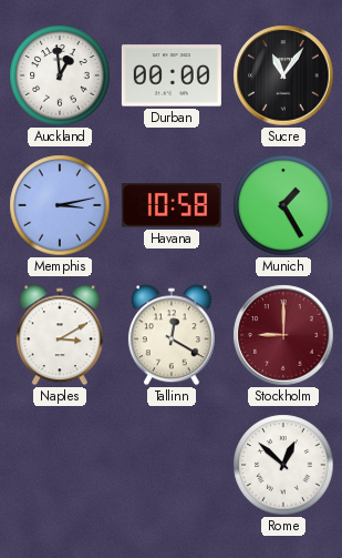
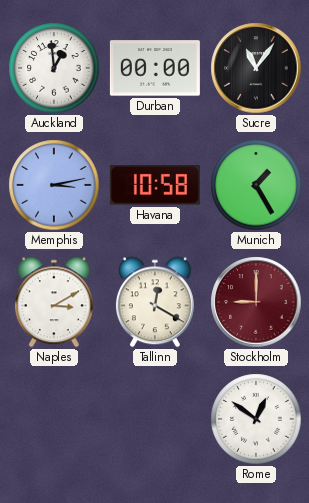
Rome: 12:52 -> 12:51
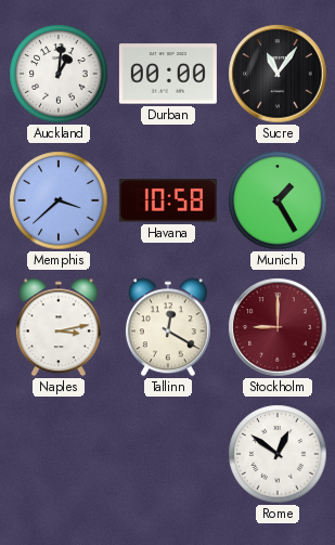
Auckland: 12:59 -> 1:01
Memphis: 3:13 -> 3:38
Naples: 3:10 -> 3:13
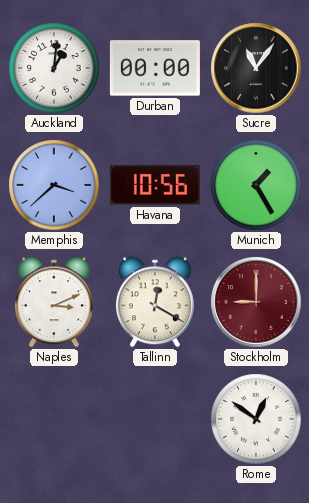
Havana: 10:58 -> 10:56
Naples: 3:13 -> 3:11
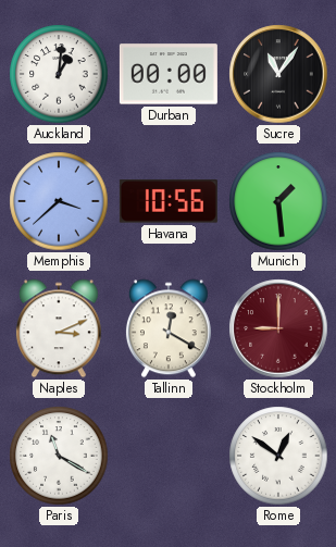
Munich: 1:25 -> 1:29
Paris: none -> 11:20
